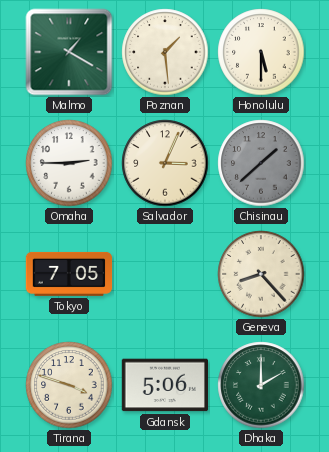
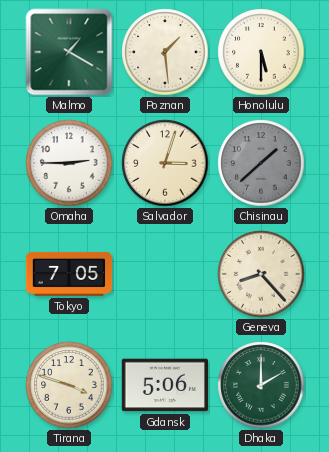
Salvador: 3:04 -> 3:03
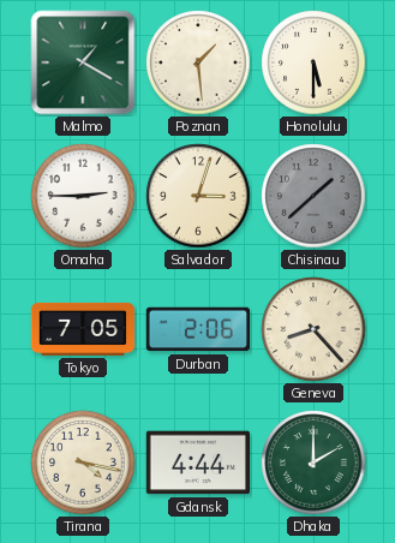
Durban: none -> 2:06
Tirana: 3:48 -> 4:17
Gdansk: 5:06 -> 4:44
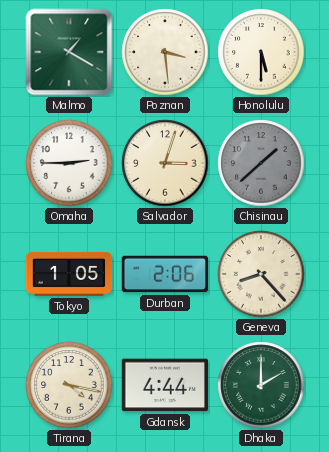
Poznan: 1:29 -> 3:29
Tokyo: 7:05 -> 1:05
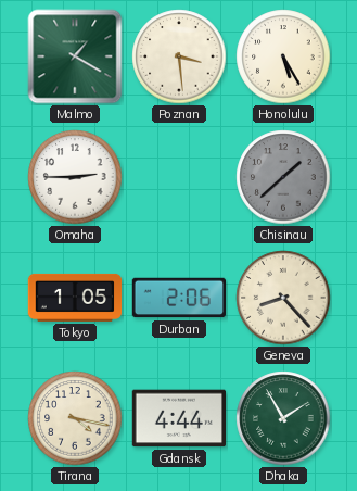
Honolulu: 5:30 -> 5:25
Salvador: 3:03 -> none
Dhaka: 2:00 -> 1:55
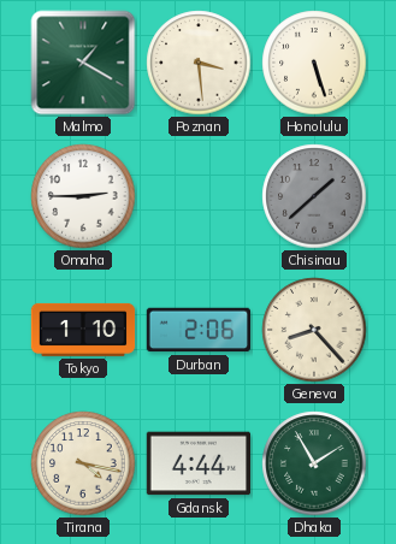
Honolulu: 5:25 -> 5:27
Tokyo: 1:05 -> 1:10
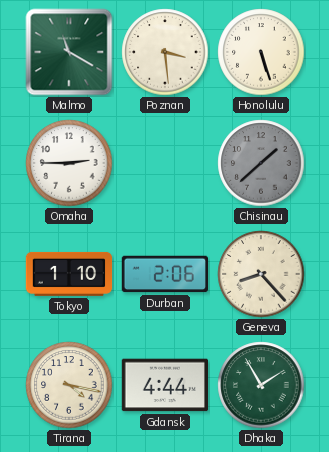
Malmo: 1:20 -> 11:20
